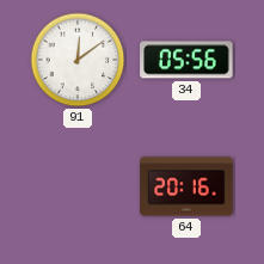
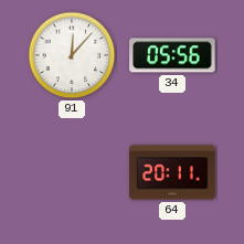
91: 12:09 -> 12:07
64: 20:16 -> 20:11
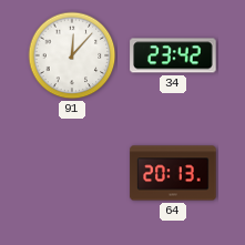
34: 05:56 -> 23:42
64: 20:11 -> 20:13
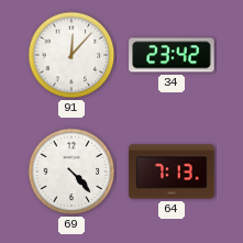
69: none -> 4:23
64: 20:13 -> 7:13
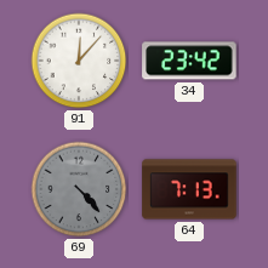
69 dial: white -> grey
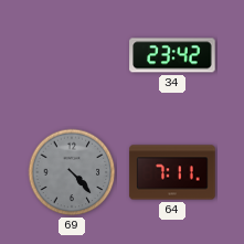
91: 12:07 -> none
64: 7:13 -> 7:11
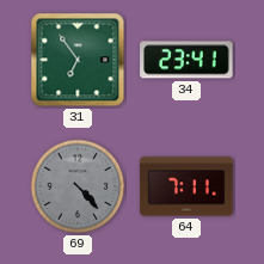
31: none -> 6:54
34: 23:42 -> 23:41
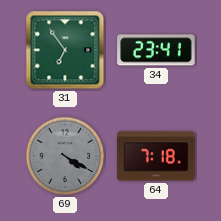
69: 4:23 -> 4:20
64: 7:11 -> 7:18
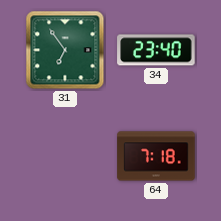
34: 23:41 -> 23:40
69: 4:20 -> none
